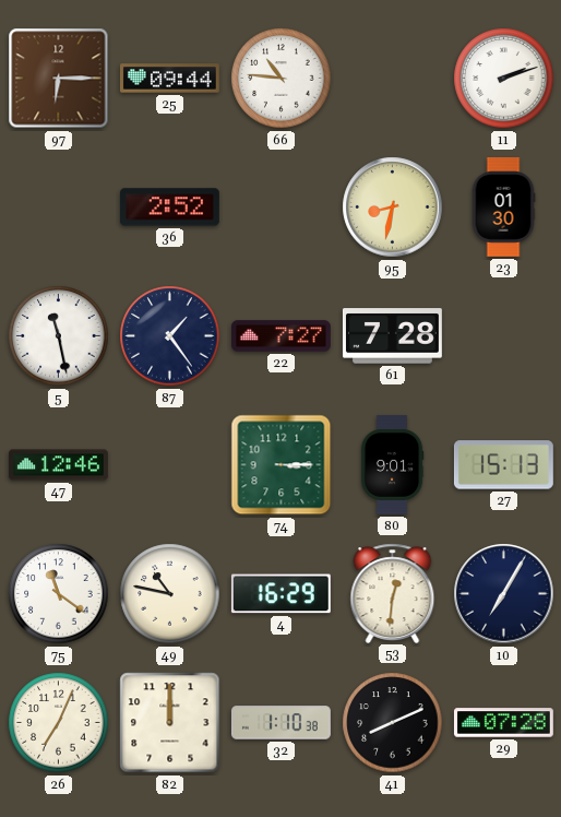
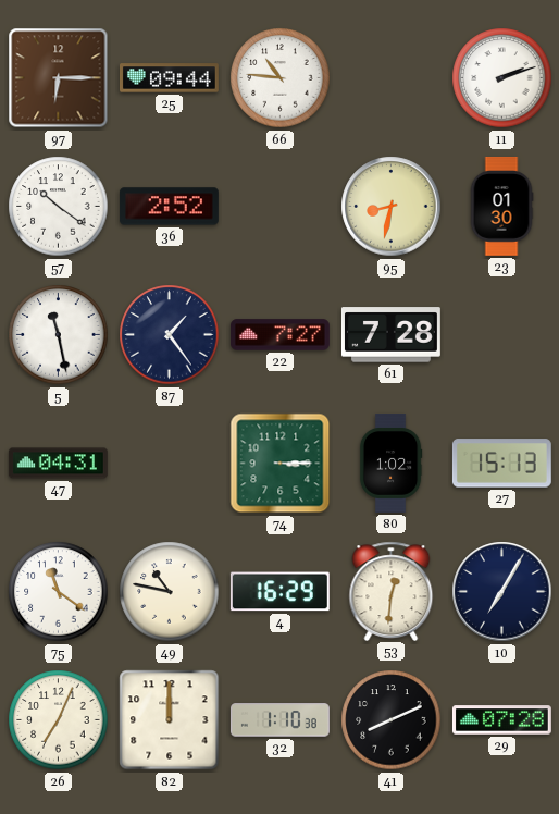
57: none -> 10:21
47: 12:46 -> 04:31
80: 9:01 -> 1:02
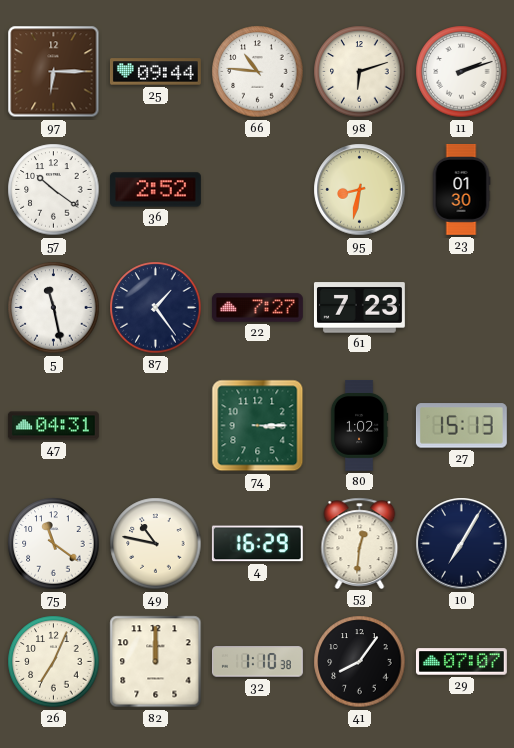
98: none -> 6:12
61: 7:28 -> 7:23
41: 8:11 -> 8:06
29: 07:28 -> 07:07
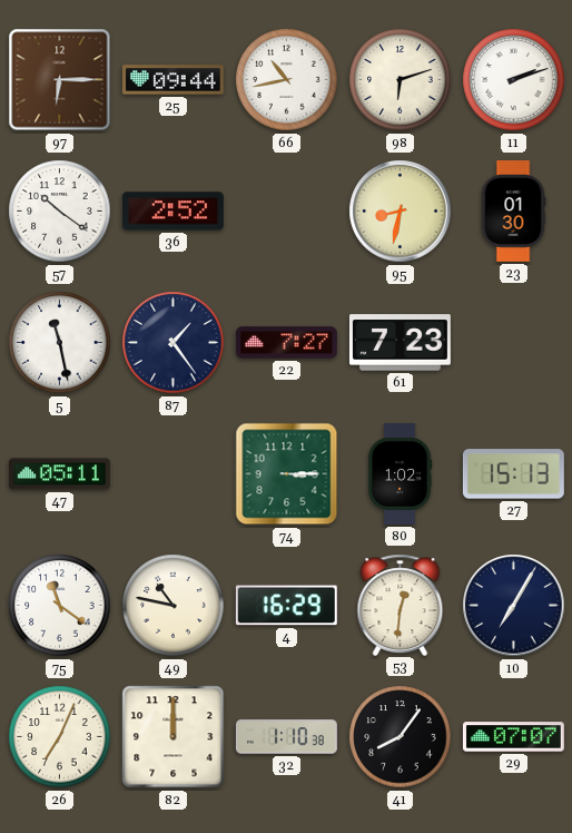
66: 10:46 -> 10:43
47: 04:31 -> 05:11
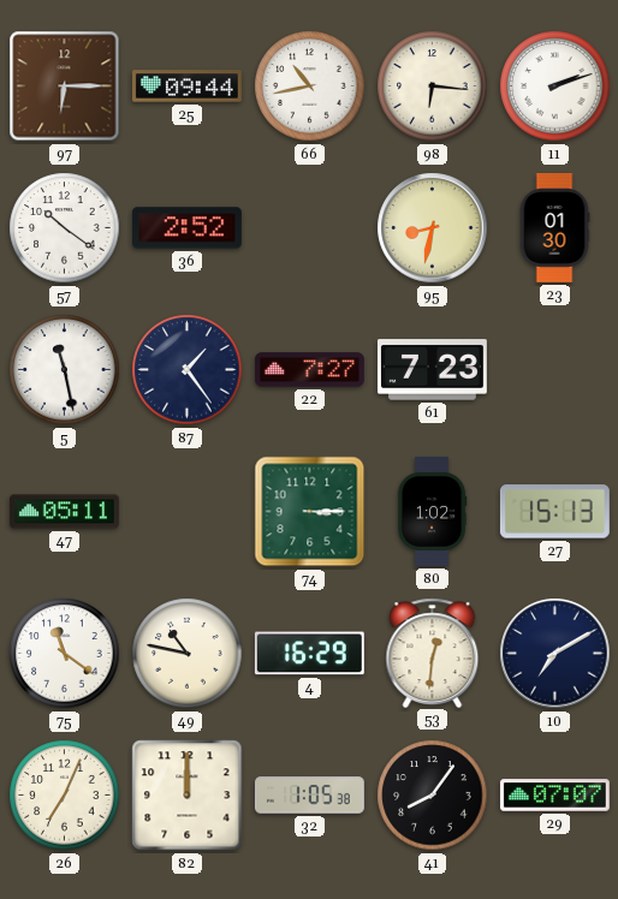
98: 6:12 -> 6:16
10: 7:05 -> 7:10
32: 1:10 -> 1:05
